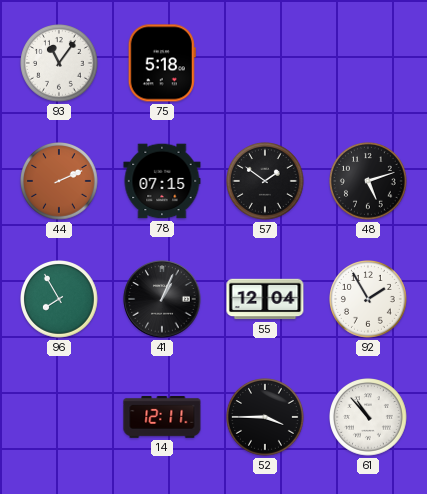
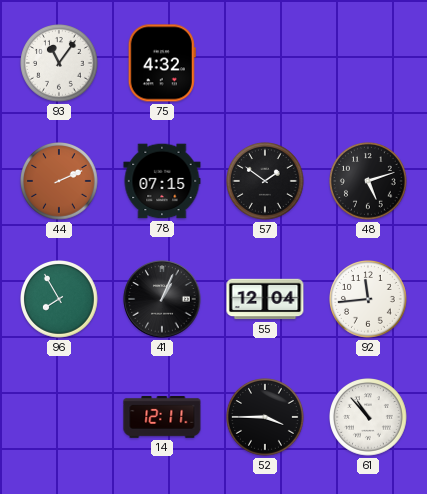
75: 5:18 -> 4:32
92: 1:55 -> 11:44
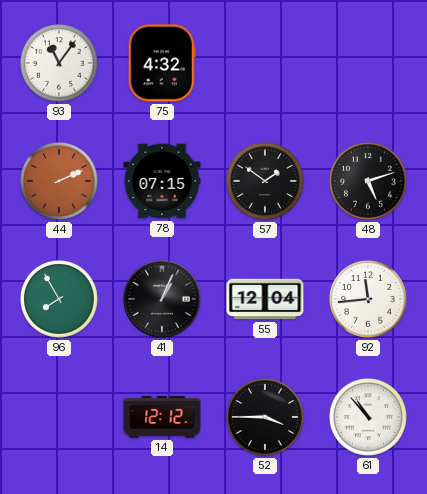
14: 12:11 -> 12:12
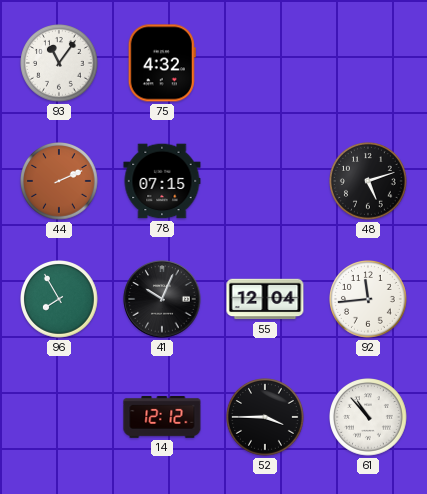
57: 1:51 -> none
41: 1:04 -> 10:04
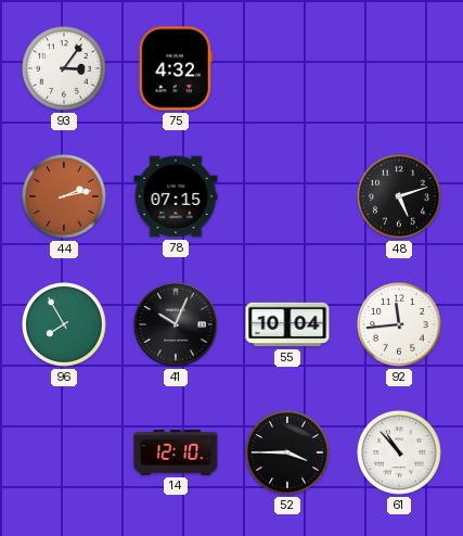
93: 11:06 -> 3:06
44: 2:11 -> 2:13
55: 12:04 -> 10:04
14: 12:12 -> 12:10
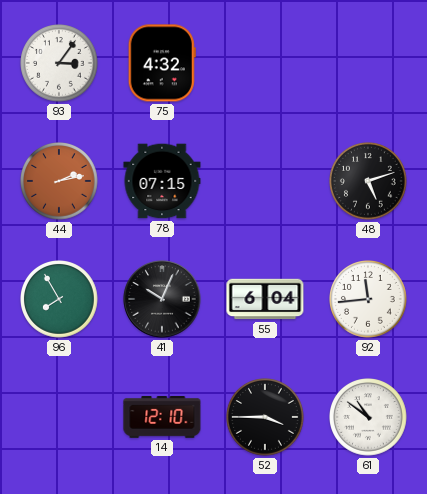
55: 10:04 -> 6:04
61: 10:53 -> 10:51
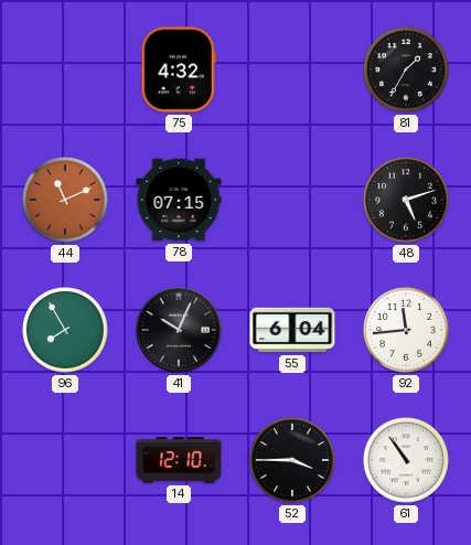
93: 3:06 -> none
81: none -> 1:35
44: 2:13 -> 11:11
61: 10:51 -> 10:54
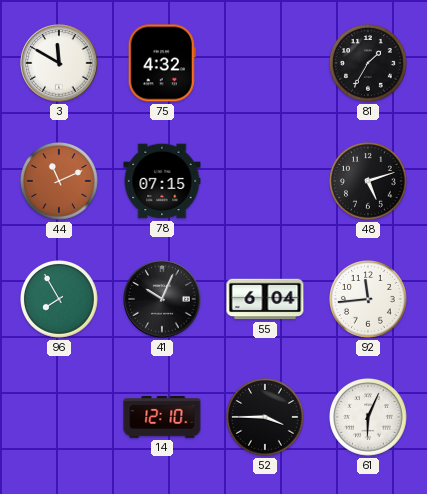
3: none -> 11:50
61: 10:54 -> 6:04
